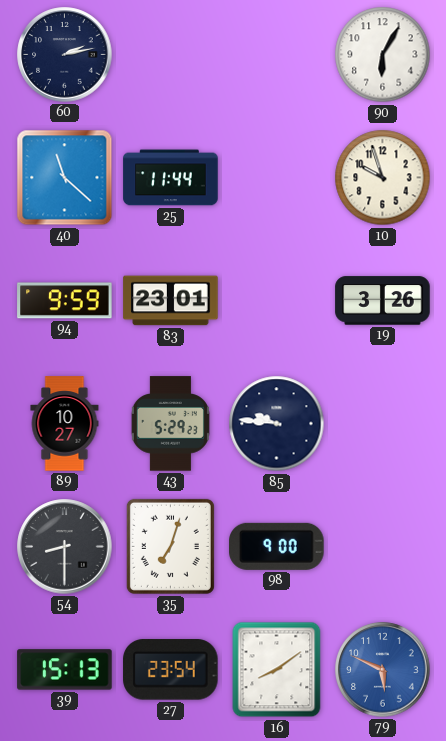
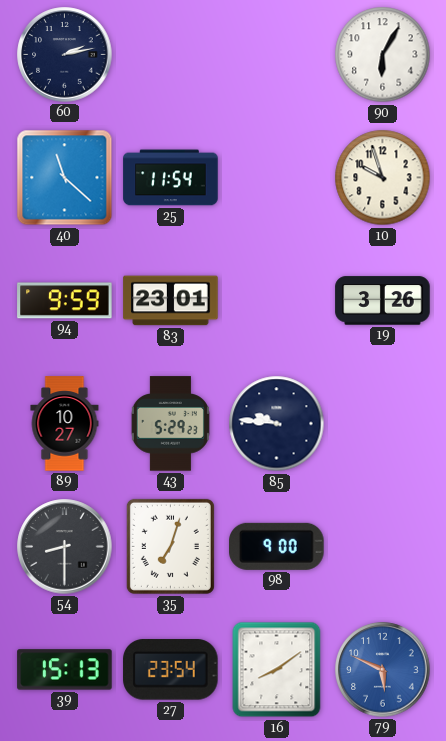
25: 11:44 -> 11:54
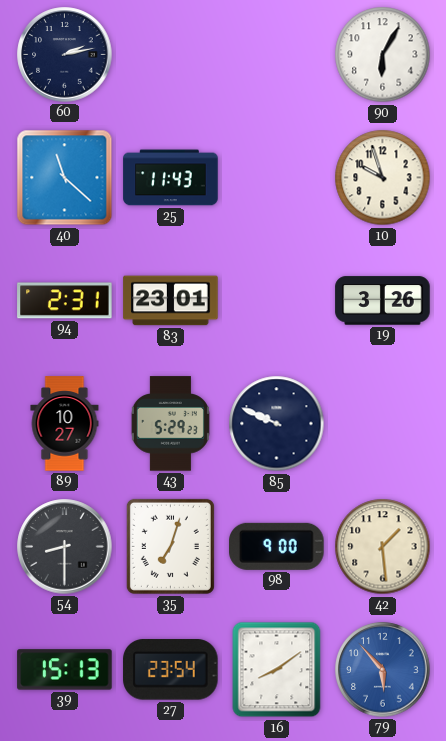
25: 11:54 -> 11:43
94: 9:59 -> 2:31
85: 9:46 -> 9:49
42: none -> 1:29
79: 5:49 -> 5:53
